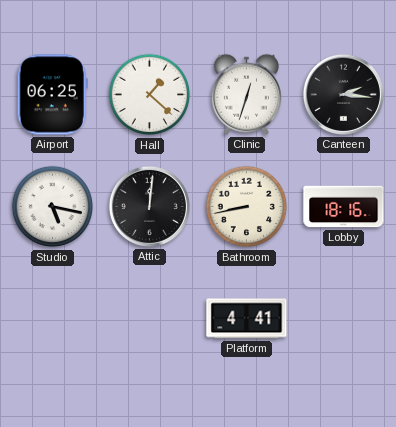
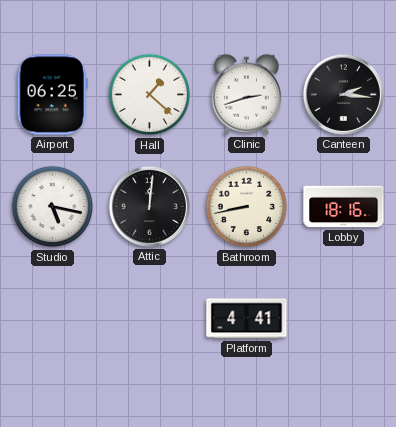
Clinic: 12:33 -> 2:42
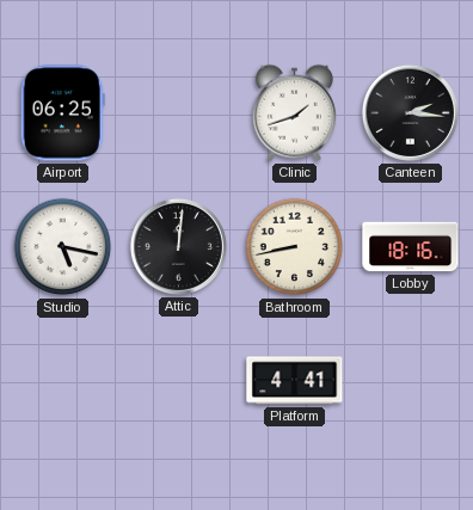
Hall: 1:22 -> none
Clinic: 2:42 -> 1:42
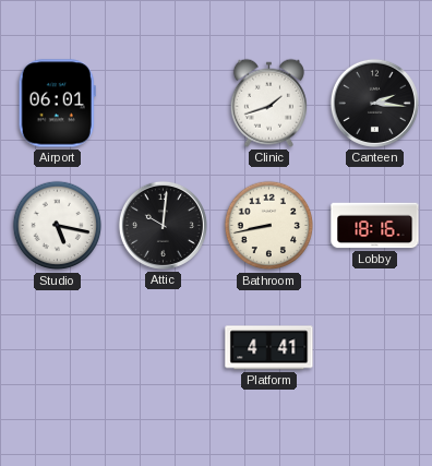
Airport: 06:25 -> 06:01
Attic: 12:01 -> 10:01
